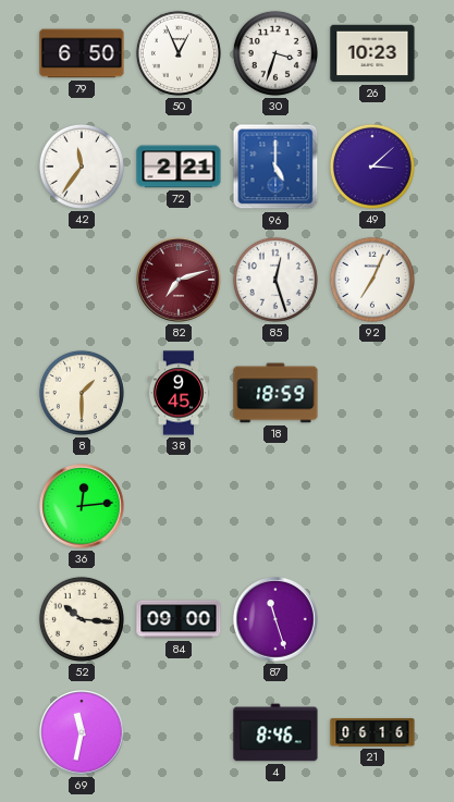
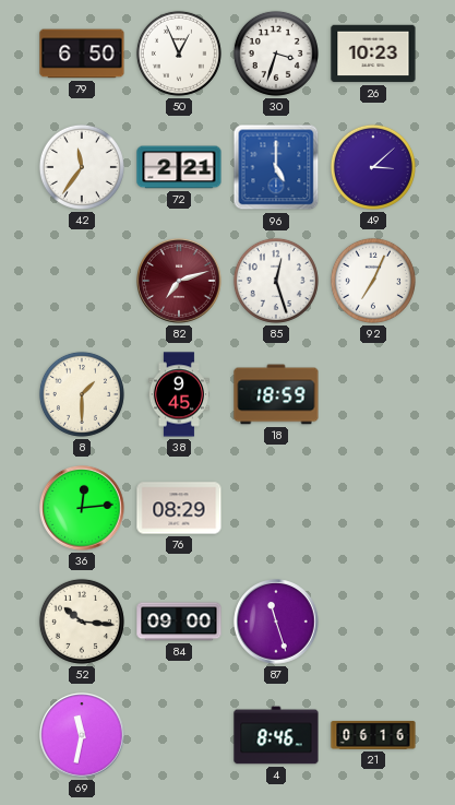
76: none -> 08:29
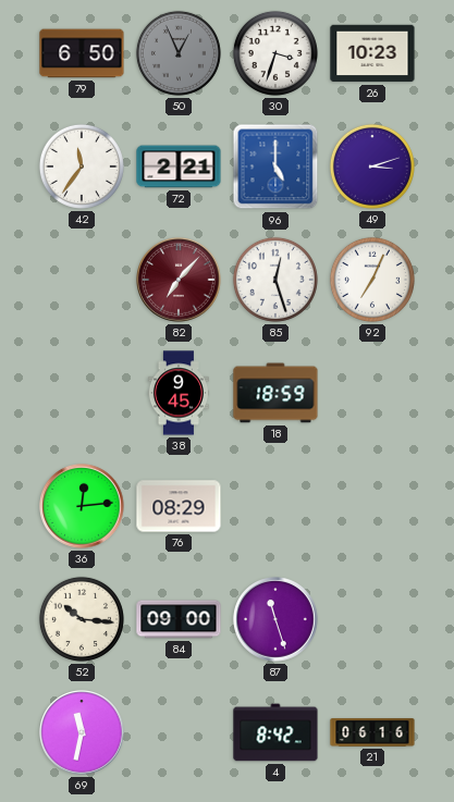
50 dial: white -> grey
49: 3:08 -> 3:12
82: 7:12 -> 7:07
8: 1:30 -> none
4: 8:46 -> 8:42
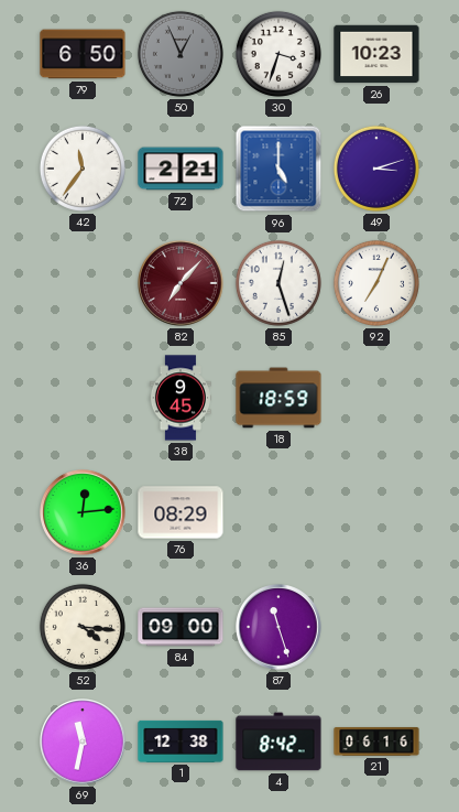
52: 10:16 -> 4:16
1: none -> 12:38
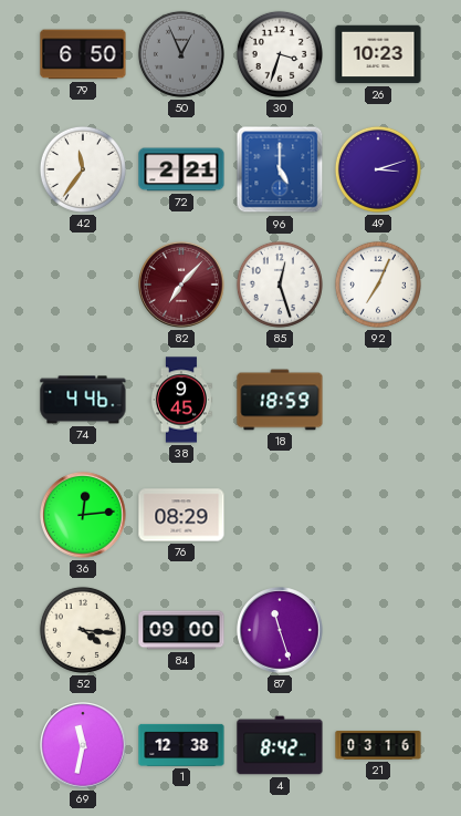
74: none -> 4:46
21: 06:16 -> 03:16
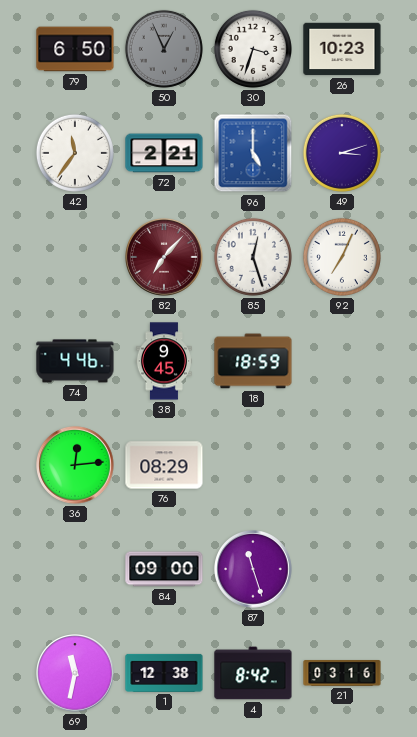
52: 4:16 -> none
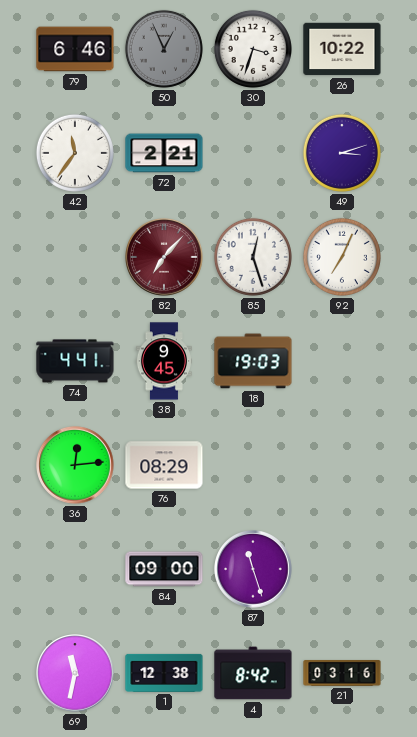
79: 6:50 -> 6:46
26: 10:23 -> 10:22
96: 5:00 -> none
74: 4:46 -> 4:41
18: 18:59 -> 19:03
